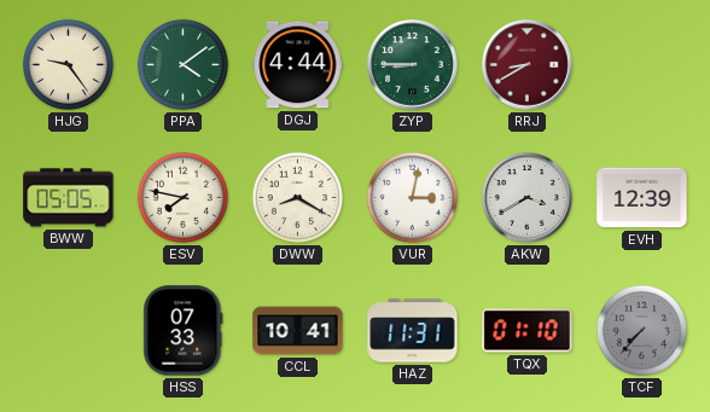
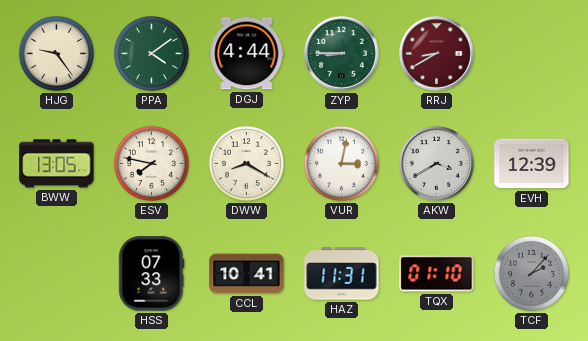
BWW: 05:05 -> 13:05
TCF: 7:37 -> 2:07
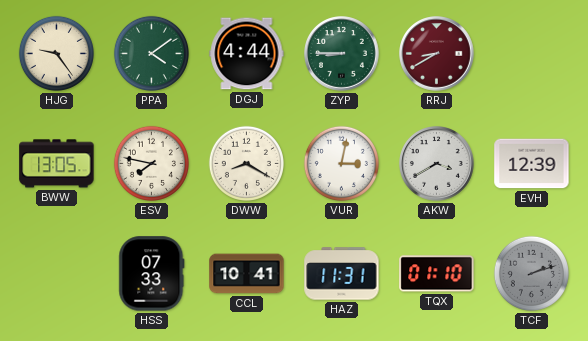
TCF: 2:07 -> 2:12
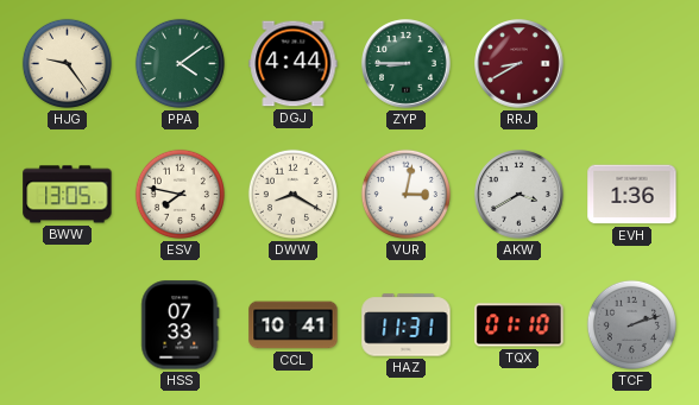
EVH: 12:39 -> 1:36
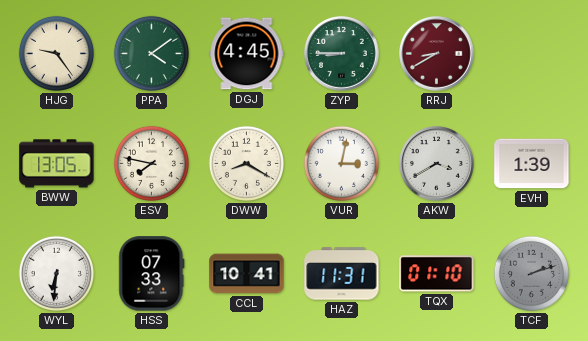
DGJ: 4:44 -> 4:45
EVH: 1:36 -> 1:39
WYL: none -> 6:31
